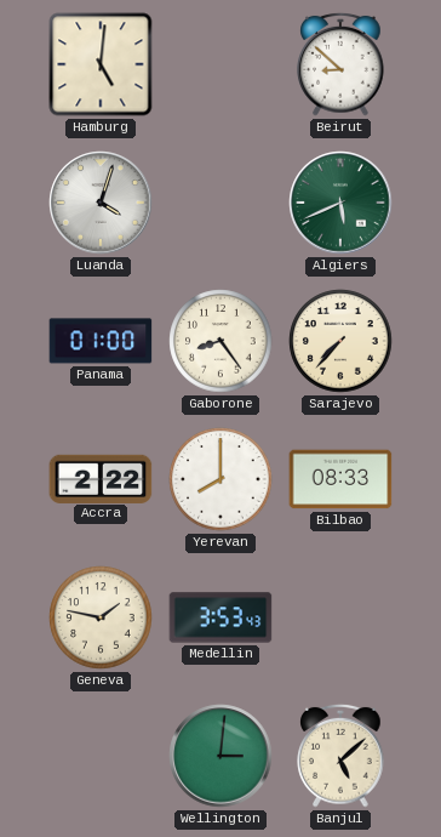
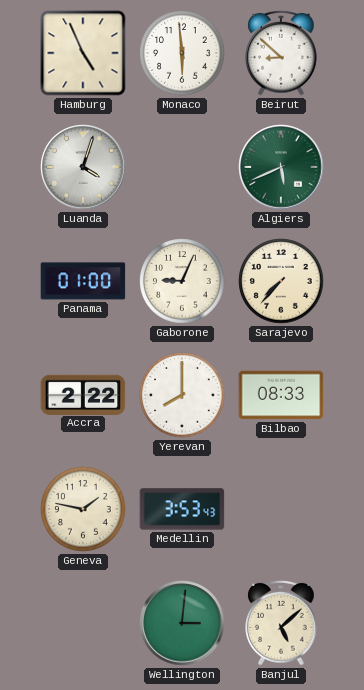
Hamburg: 5:01 -> 4:56
Monaco: none -> 5:59
Gaborone: 8:24 -> 9:04
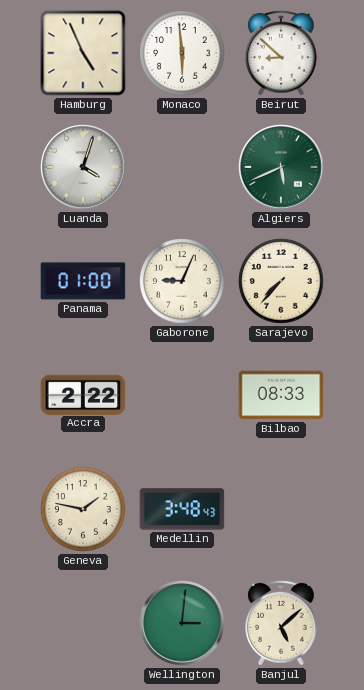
Yerevan: 8:00 -> none
Medellin: 3:53 -> 3:48
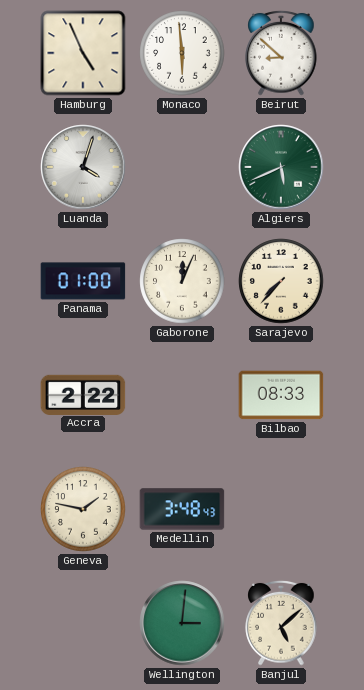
Gaborone: 9:04 -> 12:04
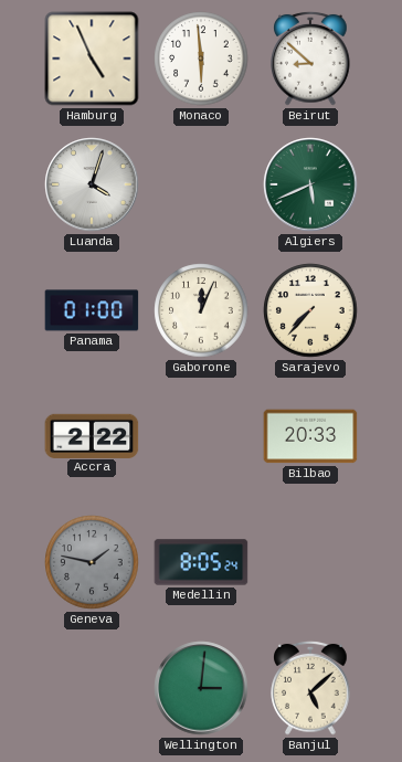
Bilbao: 08:33 -> 20:33
Geneva dial: cream -> grey
Medellin: 3:48 -> 8:05
